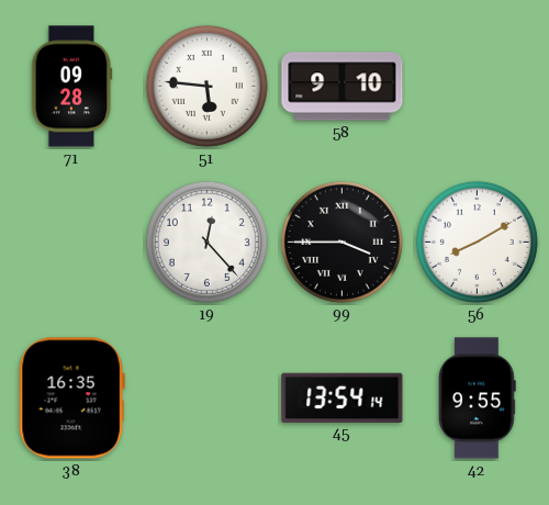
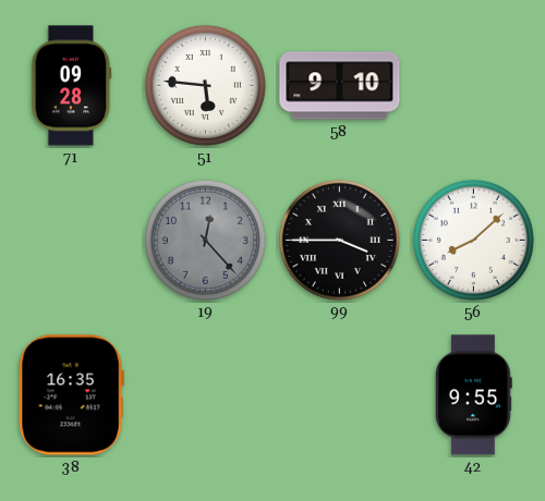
19 dial: white -> grey
56: 8:10 -> 8:08
45: 13:54 -> none
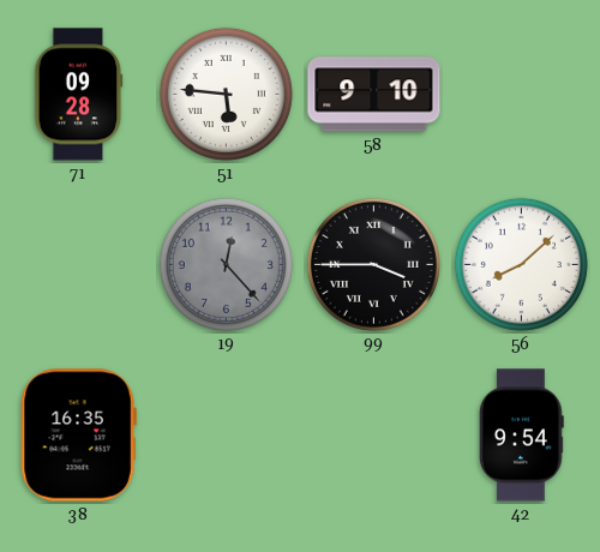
42: 9:55 -> 9:54
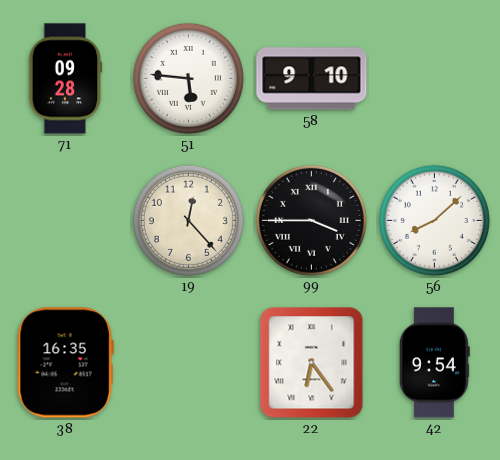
19 dial: grey -> cream
22: none -> 6:24
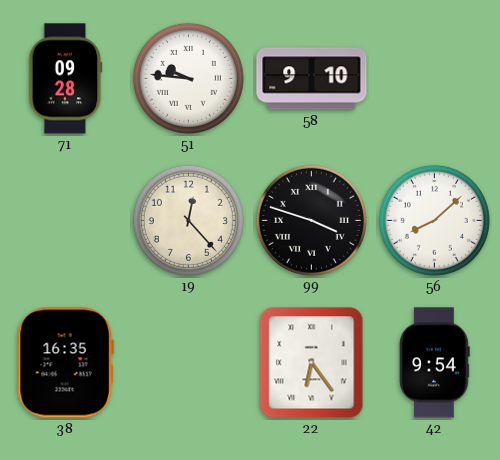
51: 5:46 -> 9:46
99: 3:45 -> 3:48
